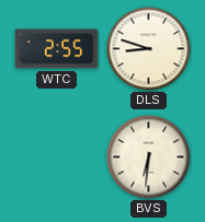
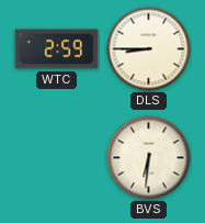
WTC: 2:55 -> 2:59
DLS: 8:48 -> 8:45
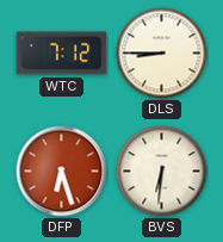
WTC: 2:59 -> 7:12
DFP: none -> 6:27
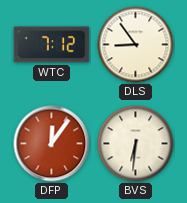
DLS: 8:45 -> 8:54
DFP: 6:27 -> 12:06
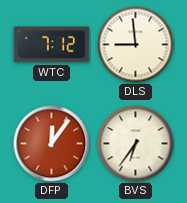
DLS: 8:54 -> 8:59
BVS: 6:31 -> 6:36
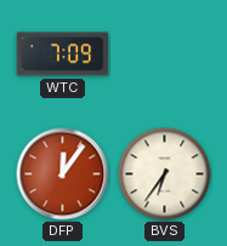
WTC: 7:12 -> 7:09
DLS: 8:59 -> none
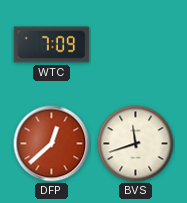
DFP: 12:06 -> 12:38
BVS: 6:36 -> 11:42
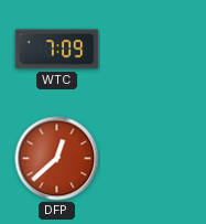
BVS: 11:42 -> none
